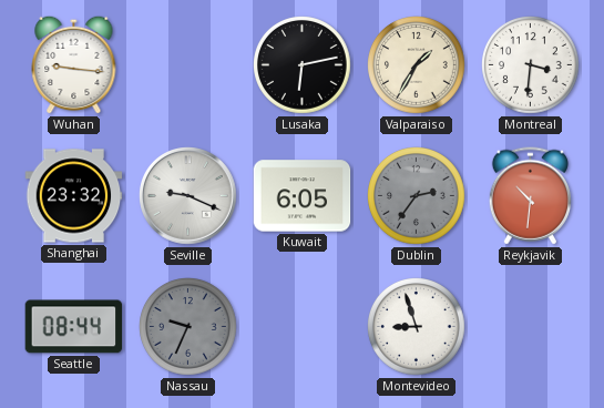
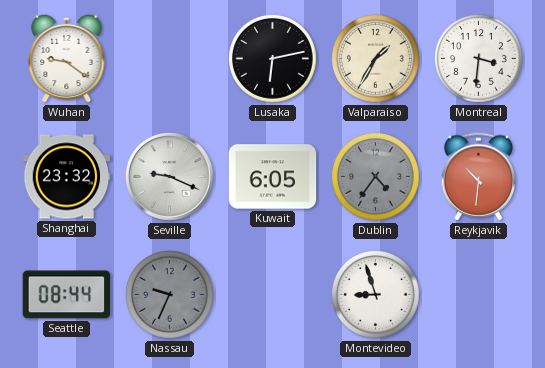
Wuhan: 9:16 -> 9:21
Dublin: 2:36 -> 4:36
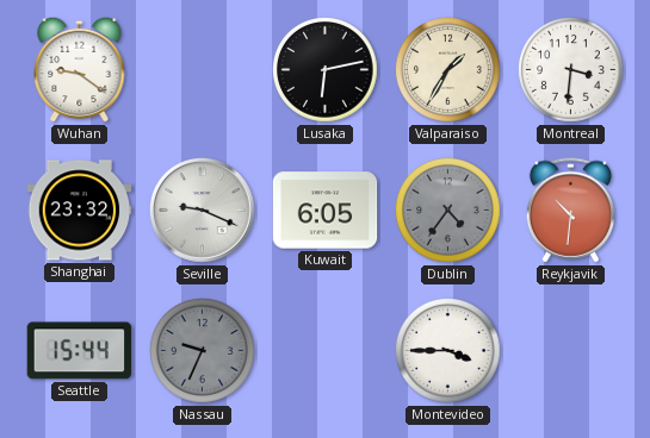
Seattle: 08:44 -> 15:44
Montevideo: 8:57 -> 3:45
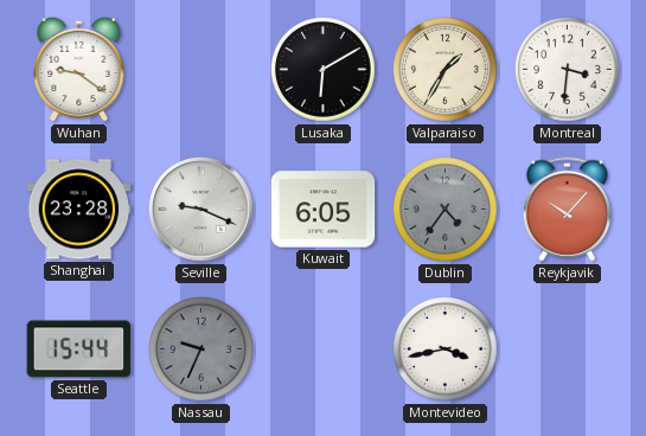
Lusaka: 6:13 -> 6:10
Shanghai: 23:32 -> 23:28
Reykjavik: 10:31 -> 10:07
Montevideo: 3:45 -> 3:43
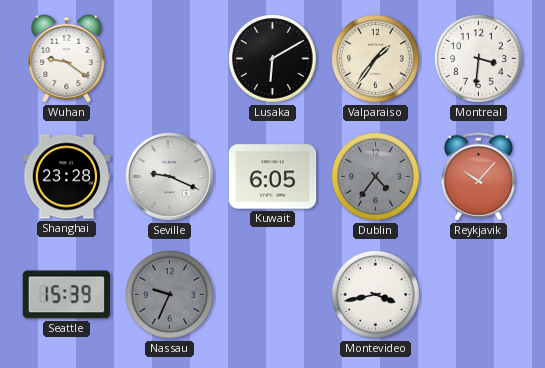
Valparaiso: 1:35 -> 1:36
Seattle: 15:44 -> 15:39
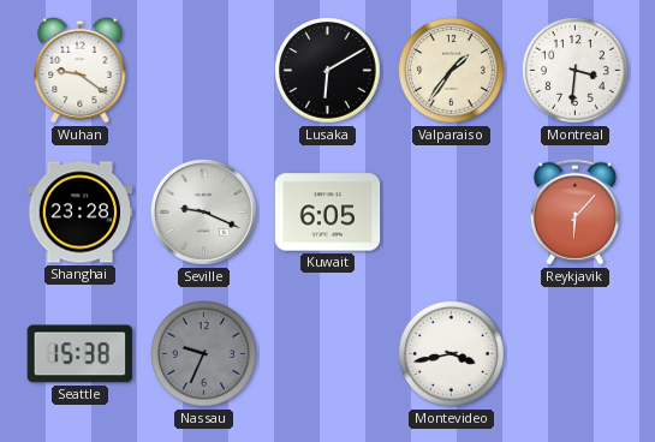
Dublin: 4:36 -> none
Reykjavik: 10:07 -> 6:07
Seattle: 15:39 -> 15:38
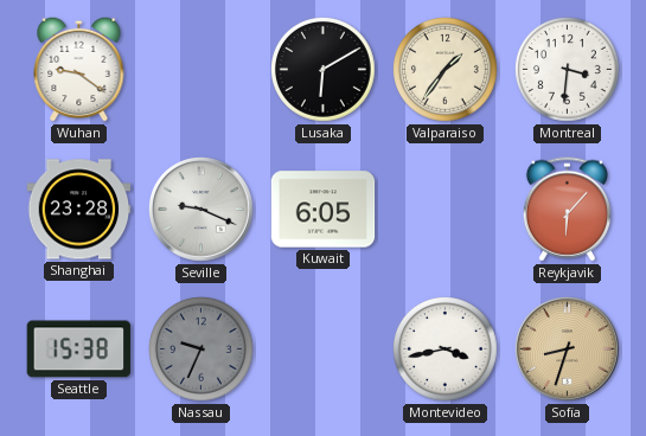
Sofia: none -> 8:33
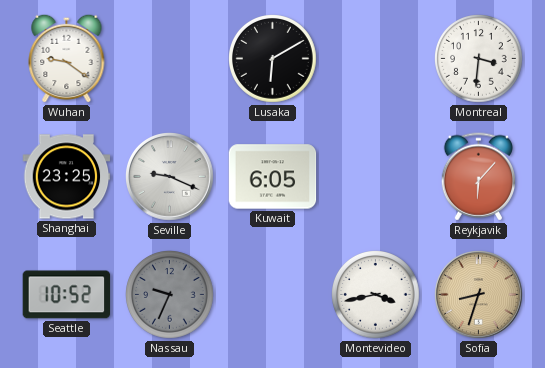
Valparaiso: 1:36 -> none
Shanghai: 23:28 -> 23:25
Seattle: 15:38 -> 10:52
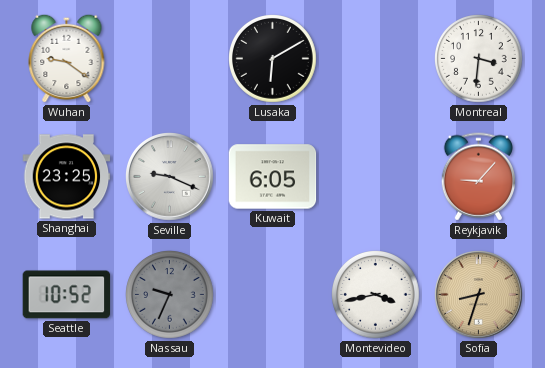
Reykjavik: 6:07 -> 9:07
